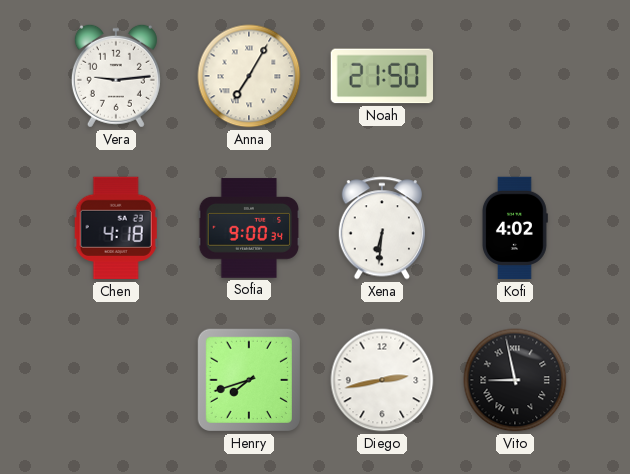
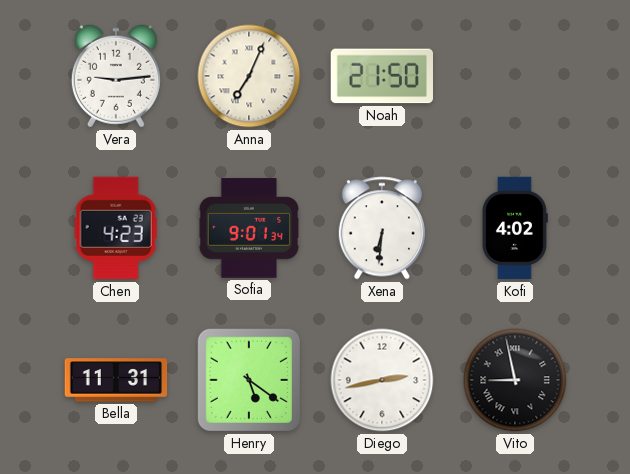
Anna: 7:05 -> 7:04
Chen: 4:18 -> 4:23
Sofia: 9:00 -> 9:01
Bella: none -> 11:31
Henry: 7:42 -> 5:21
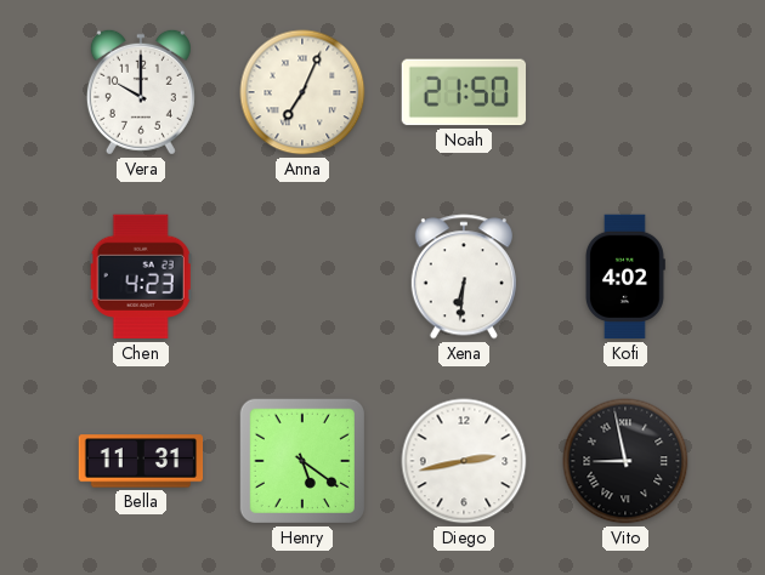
Vera: 9:14 -> 10:00
Sofia: 9:01 -> none
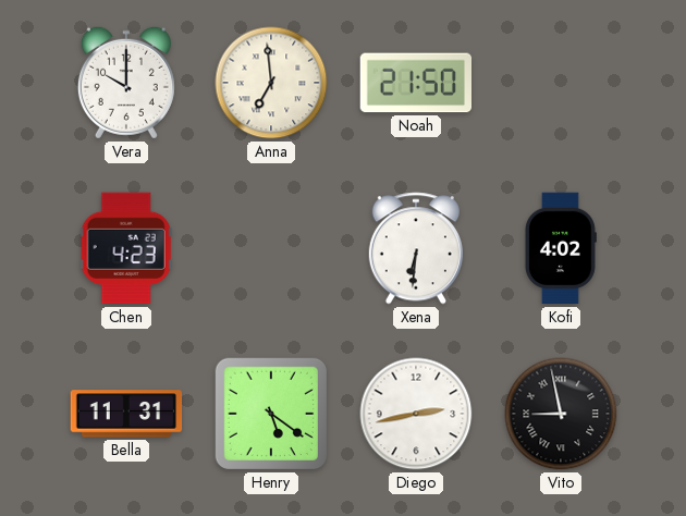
Anna: 7:04 -> 6:59
